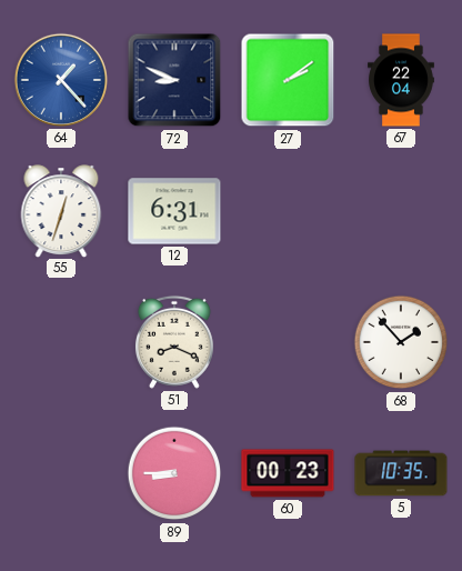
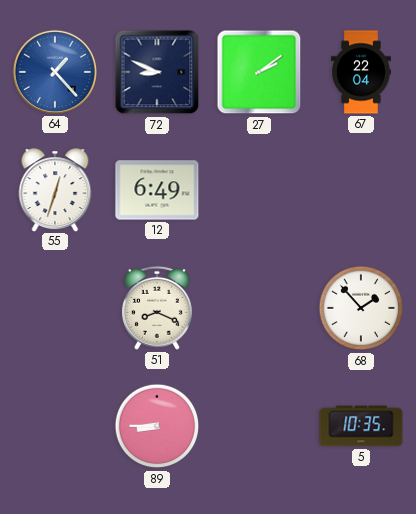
12: 6:31 -> 6:49
60: 00:23 -> none
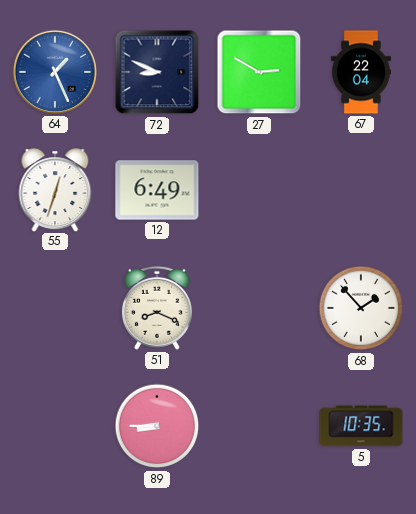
64: 1:23 -> 1:26
27: 2:09 -> 2:50
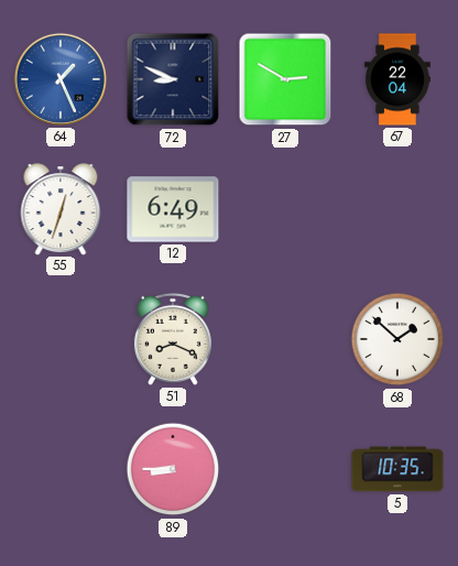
68: 1:53 -> 1:52
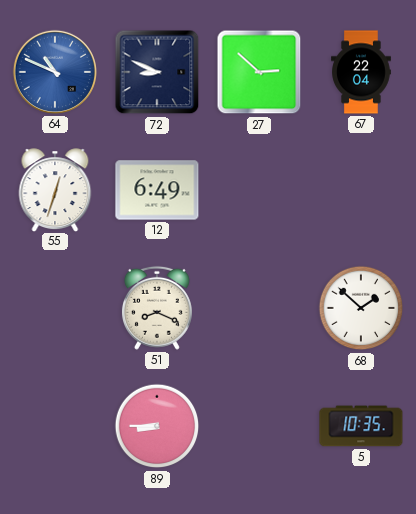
64: 1:26 -> 10:49
27: 2:50 -> 2:52
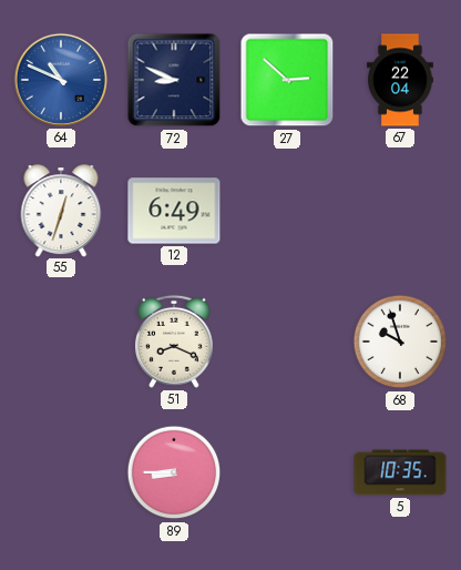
68: 1:52 -> 9:57
